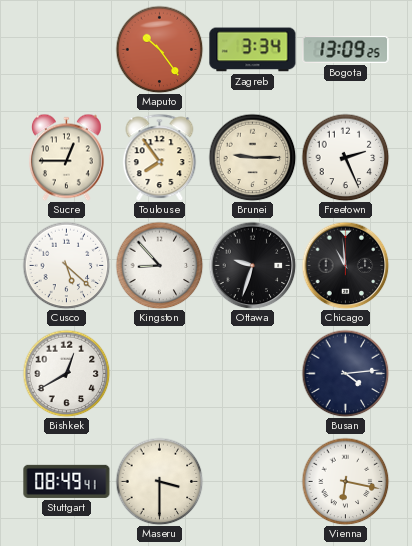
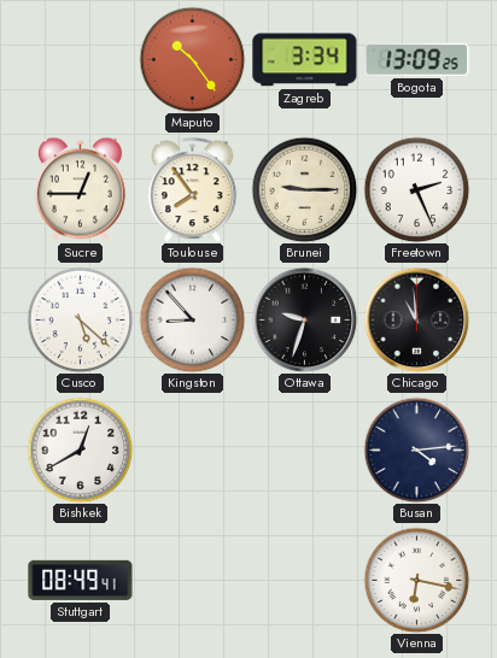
Maseru: 3:30 -> none
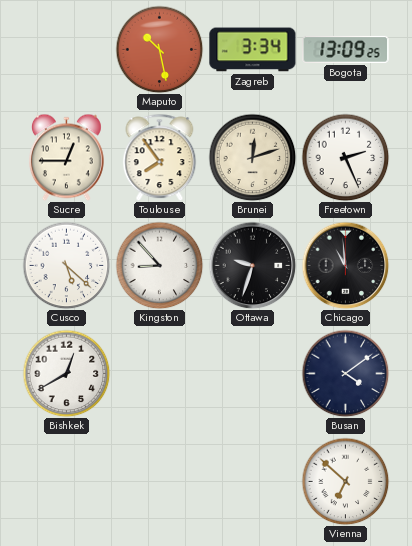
Maputo: 10:24 -> 10:28
Brunei: 9:15 -> 12:12
Busan: 4:14 -> 4:09
Stuttgart: 08:49 -> none
Vienna: 6:17 -> 6:52
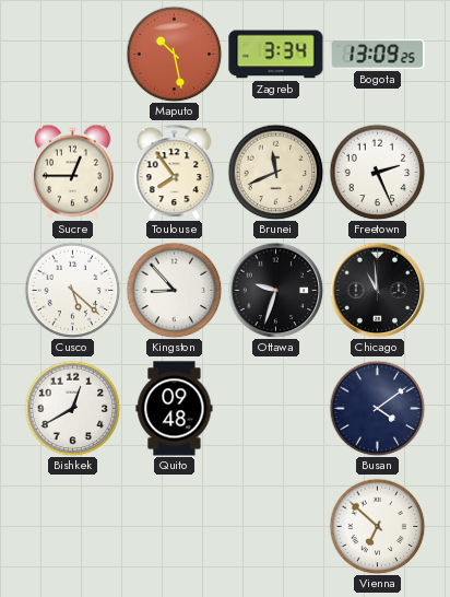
Brunei: 12:12 -> 11:41
Quito: none -> 09:48
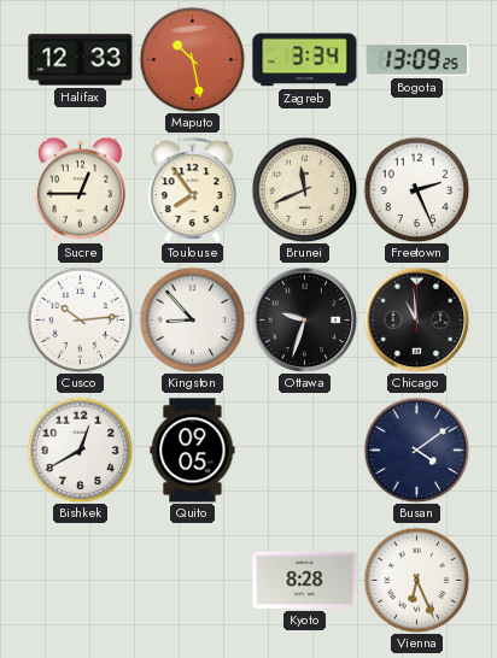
Halifax: none -> 12:33
Cusco: 5:22 -> 10:14
Quito: 09:48 -> 09:05
Kyoto: none -> 8:28
Vienna: 6:52 -> 6:26
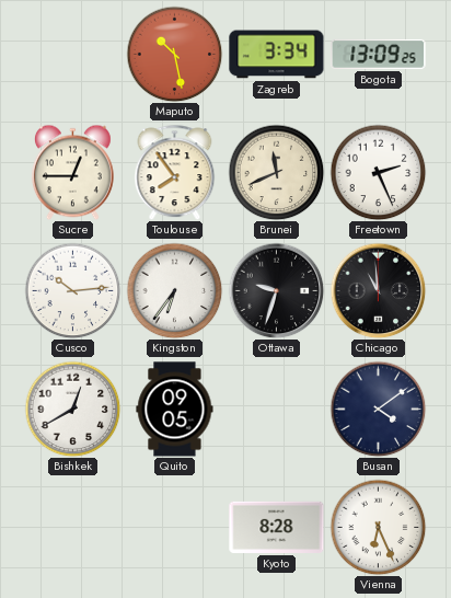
Halifax: 12:33 -> none
Kingston: 8:53 -> 6:36
